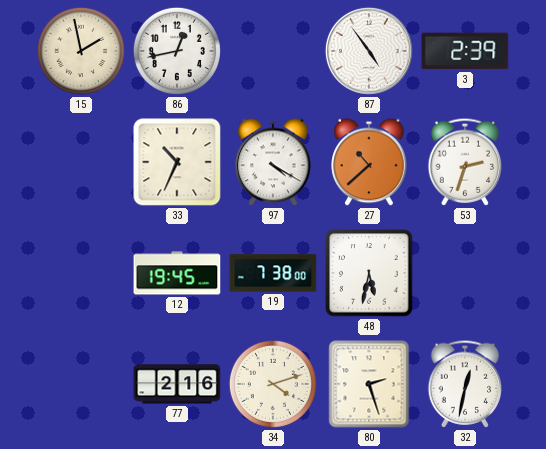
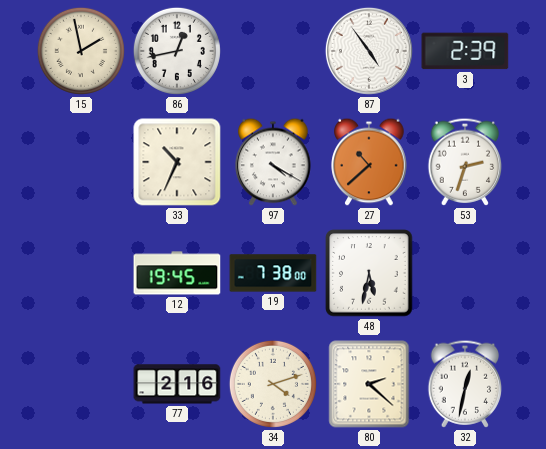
80: 2:27 -> 2:22
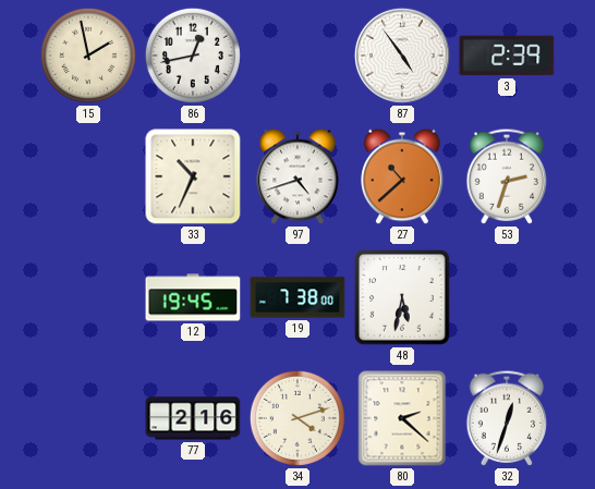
97: 4:20 -> 4:42
32: 12:32 -> 12:33
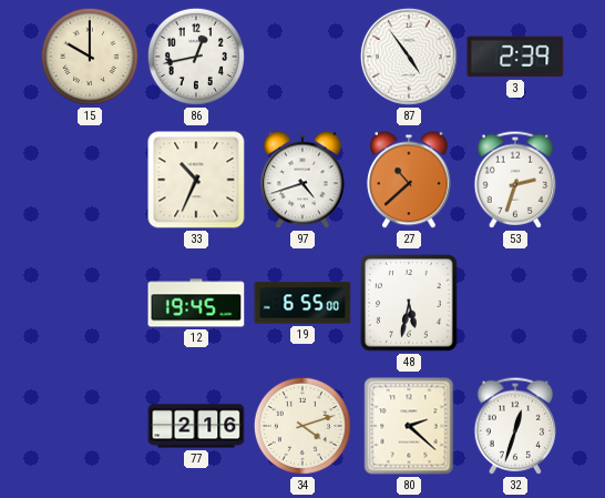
15: 1:58 -> 10:00
19: 7:38 -> 6:55
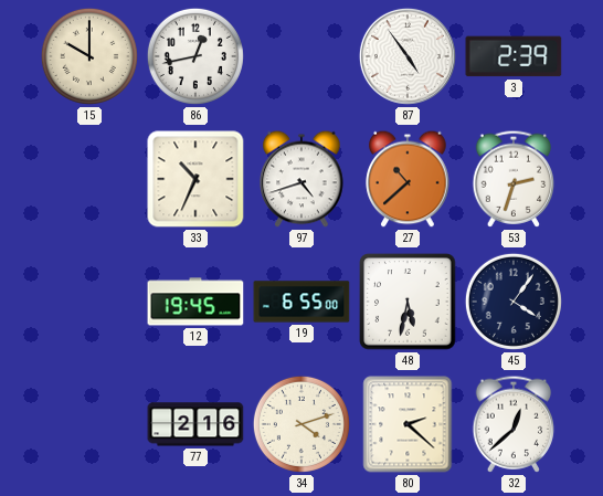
45: none -> 4:06
32: 12:33 -> 12:38
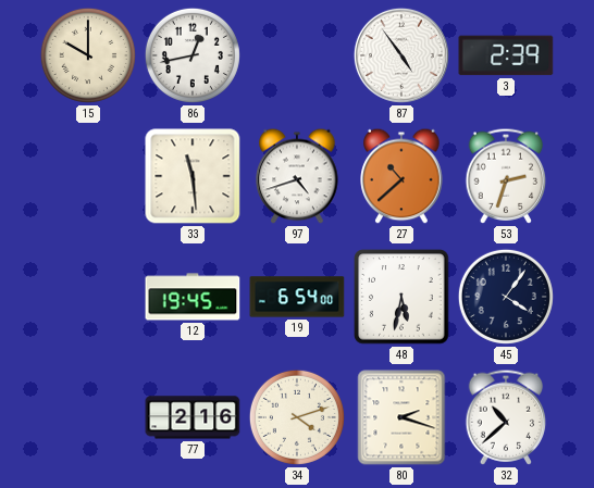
33: 10:34 -> 11:29
19: 6:55 -> 6:54
80: 2:22 -> 2:18
32: 12:38 -> 10:38
